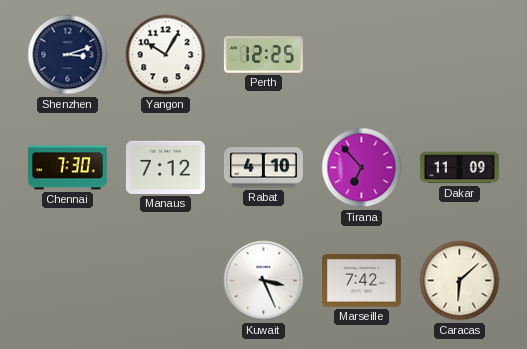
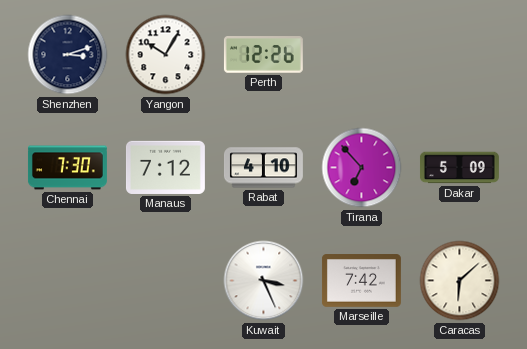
Perth: 12:25 -> 12:26
Dakar: 11:09 -> 5:09
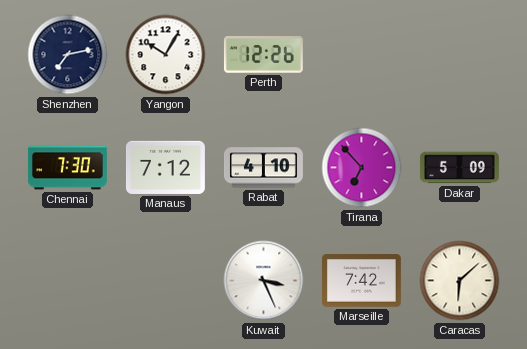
Shenzhen: 3:12 -> 7:13
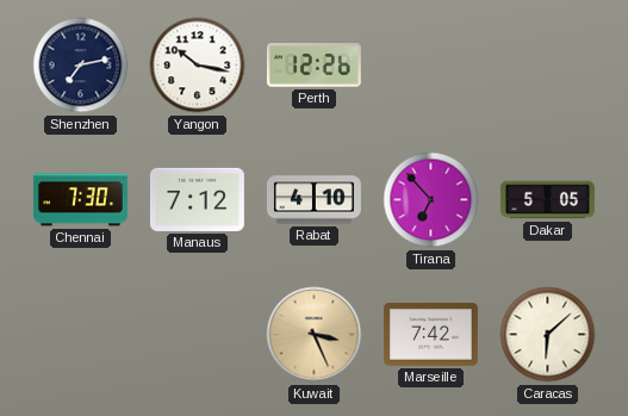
Yangon: 10:05 -> 10:17
Dakar: 5:09 -> 5:05
Kuwait dial: white -> champagne
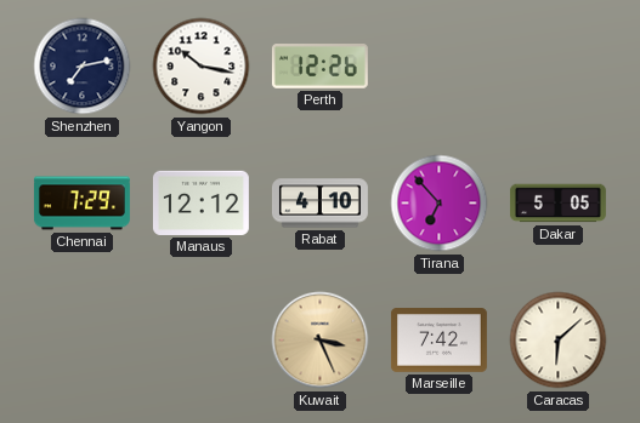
Chennai: 7:30 -> 7:29
Manaus: 7:12 -> 12:12
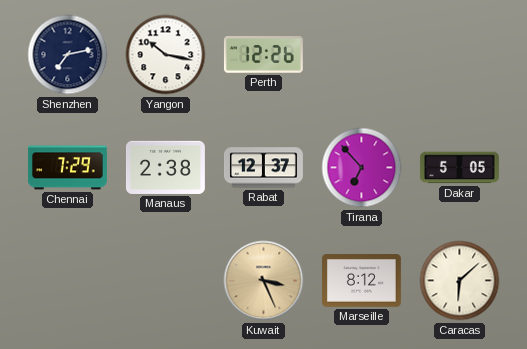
Manaus: 12:12 -> 2:38
Rabat: 4:10 -> 12:37
Marseille: 7:42 -> 8:12
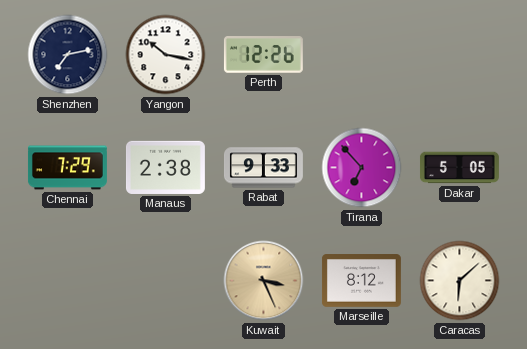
Rabat: 12:37 -> 9:33
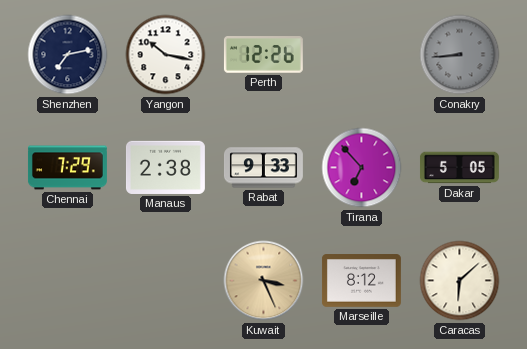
Conakry: none -> 8:44
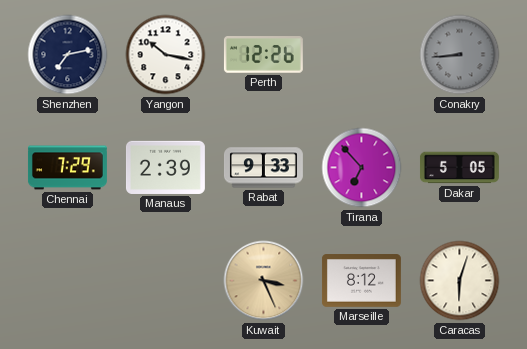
Manaus: 2:38 -> 2:39
Caracas: 6:08 -> 6:03
